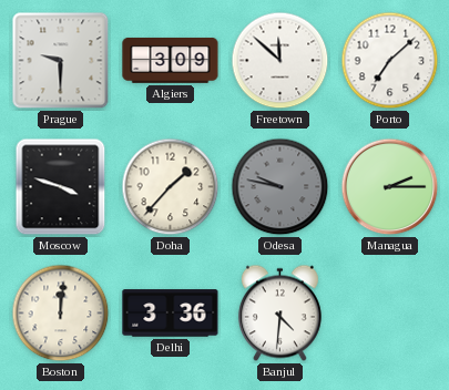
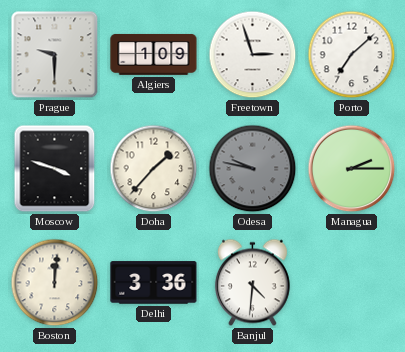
Algiers: 3:09 -> 1:09
Freetown: 11:52 -> 2:57
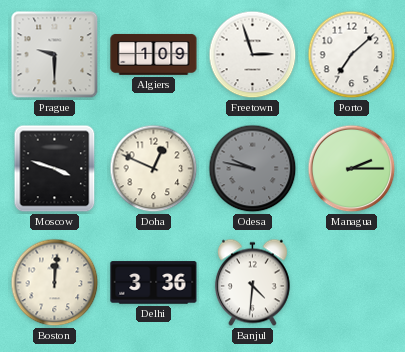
Doha: 1:37 -> 12:49
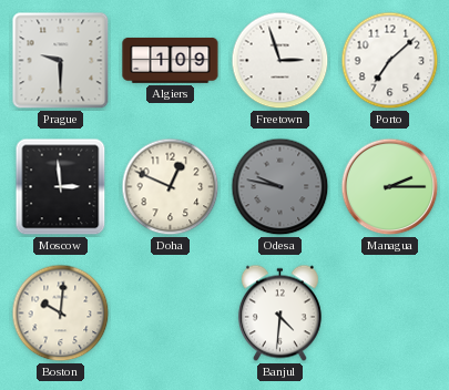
Moscow: 3:48 -> 2:59
Boston: 12:01 -> 10:01
Delhi: 3:36 -> none
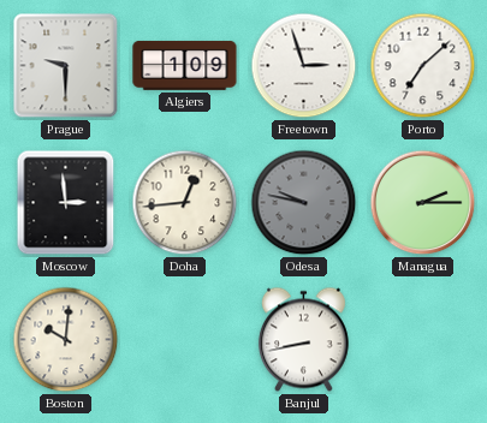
Doha: 12:49 -> 12:44
Banjul: 4:31 -> 8:43
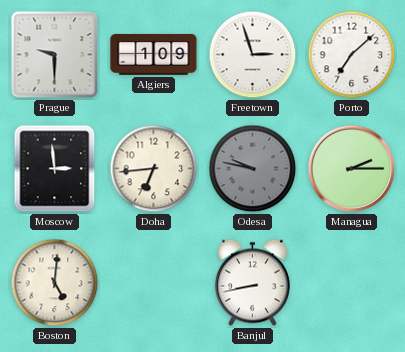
Doha: 12:44 -> 6:44
Boston: 10:01 -> 5:01
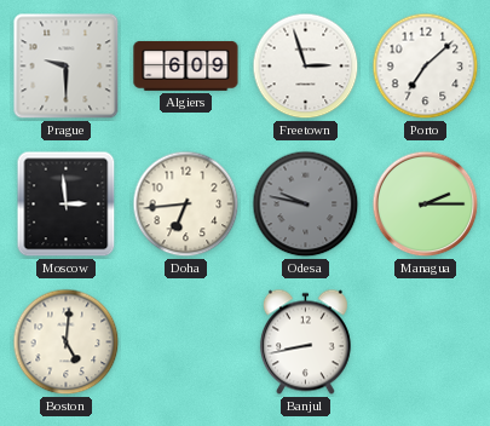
Algiers: 1:09 -> 6:09
